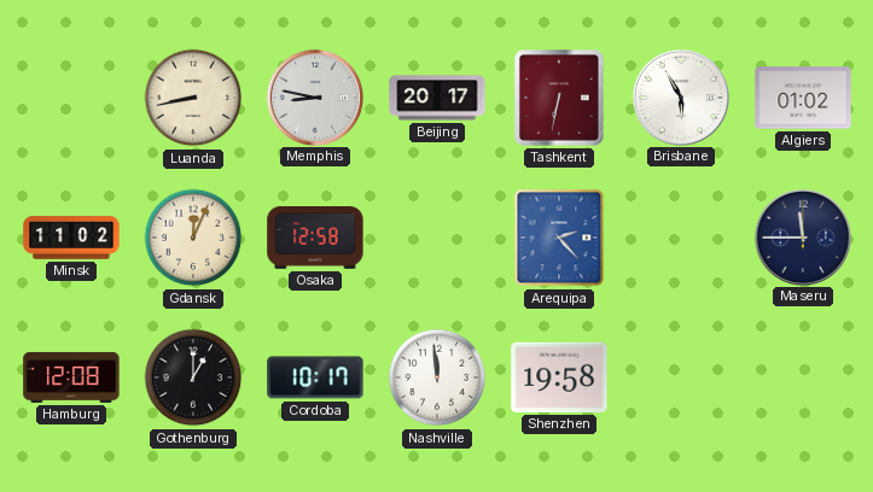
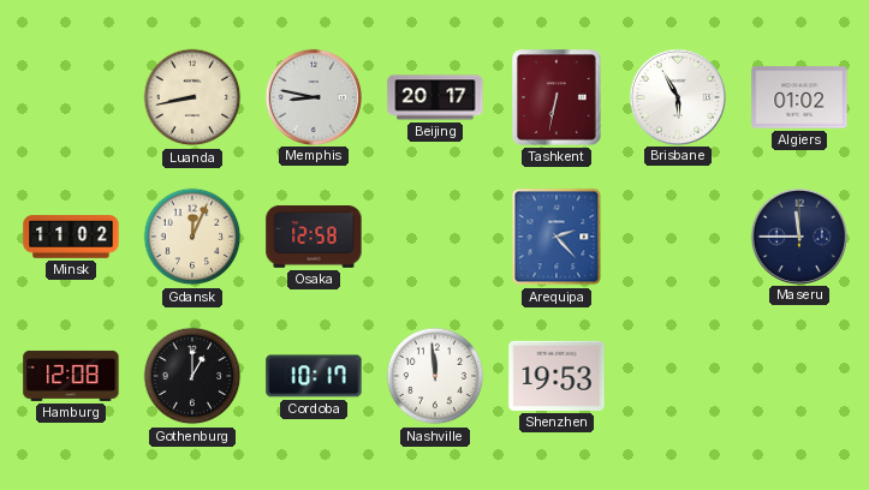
Shenzhen: 19:58 -> 19:53
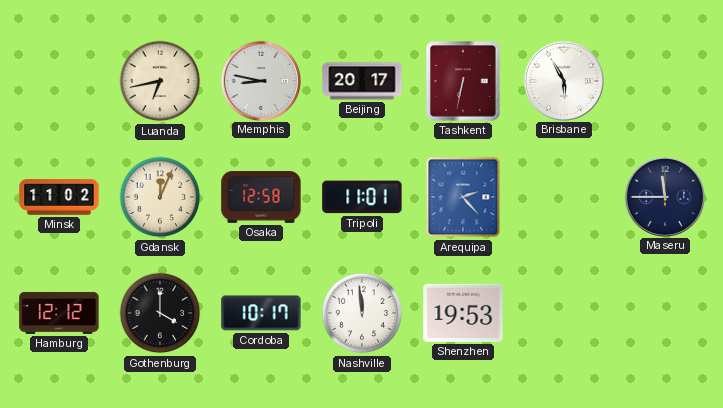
Luanda: 8:43 -> 6:43
Algiers: 01:02 -> none
Tripoli: none -> 11:01
Hamburg: 12:08 -> 12:12
Gothenburg: 1:00 -> 4:00
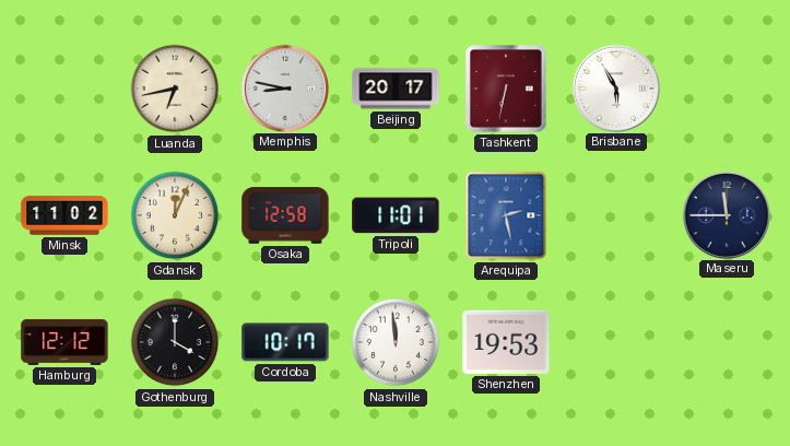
Arequipa: 2:23 -> 2:28
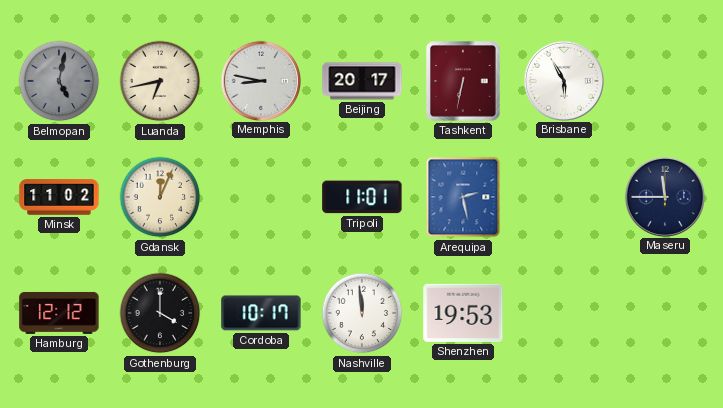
Belmopan: none -> 5:02
Osaka: 12:58 -> none
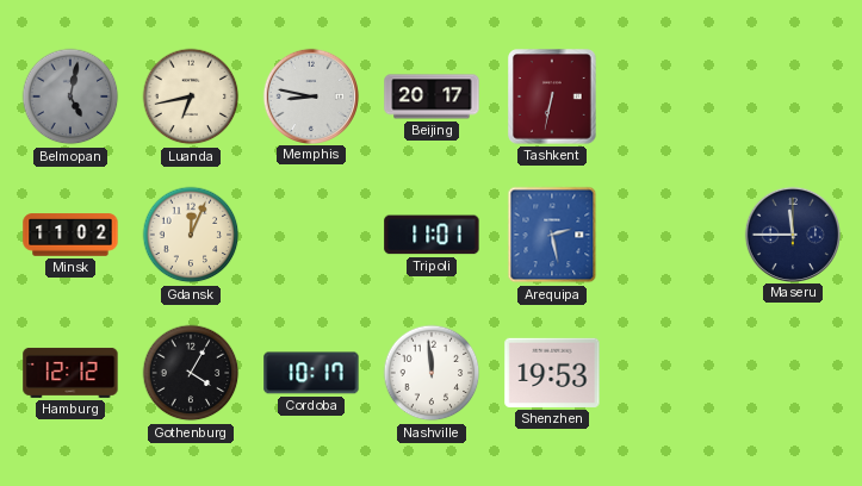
Brisbane: 5:55 -> none
Gothenburg: 4:00 -> 4:05
